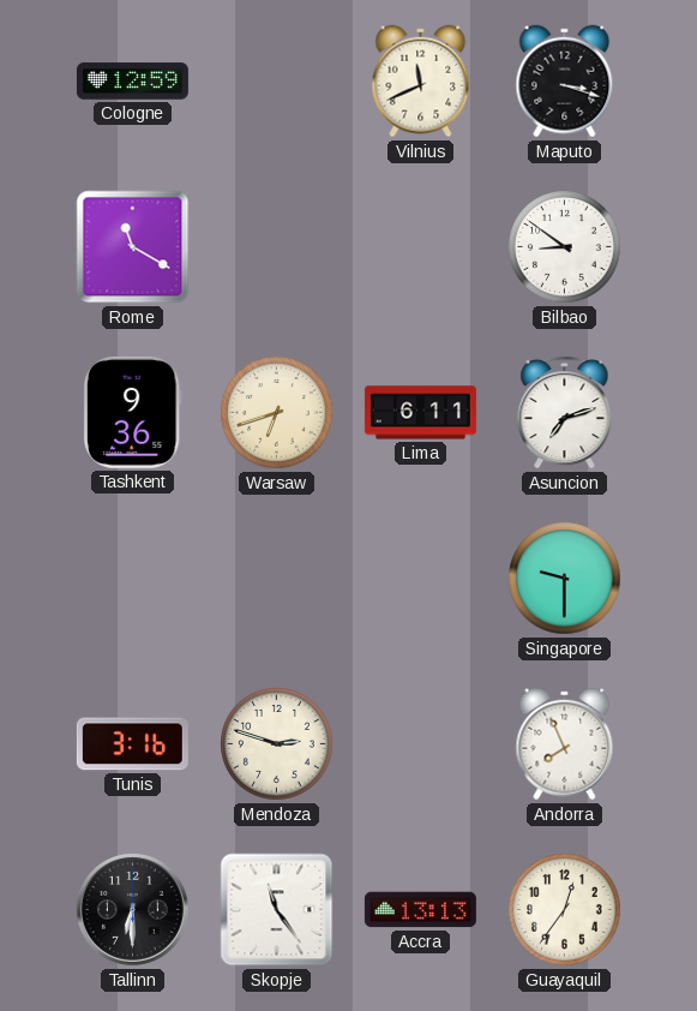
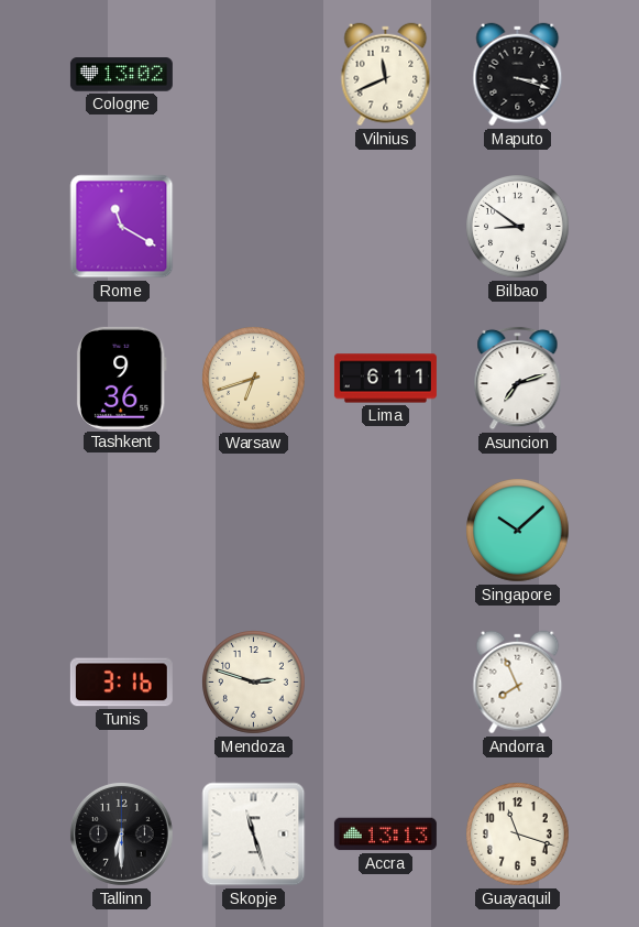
Cologne: 12:59 -> 13:02
Singapore: 9:30 -> 10:08
Skopje: 11:24 -> 11:27
Guayaquil: 12:36 -> 11:18
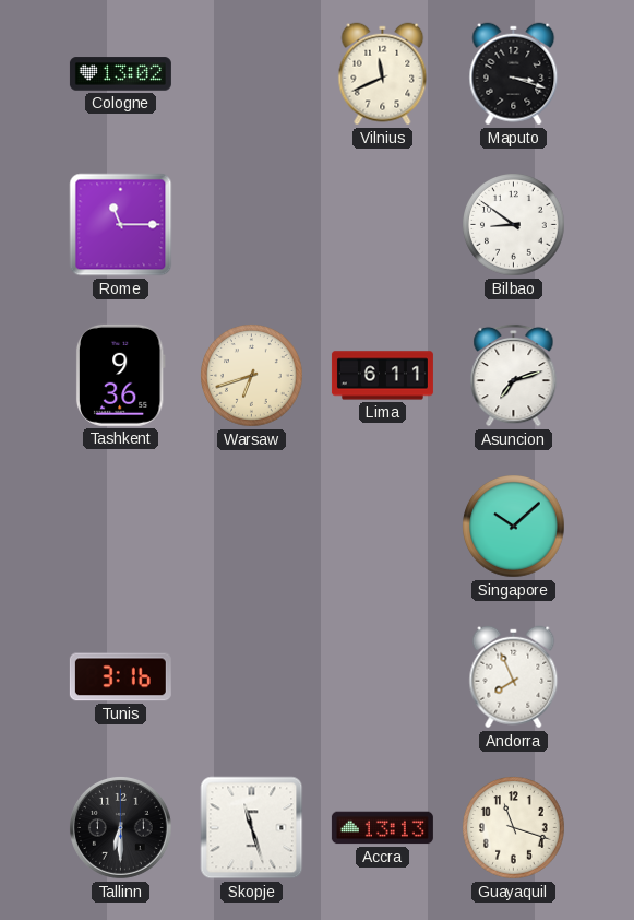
Rome: 11:20 -> 11:15
Mendoza: 2:48 -> none
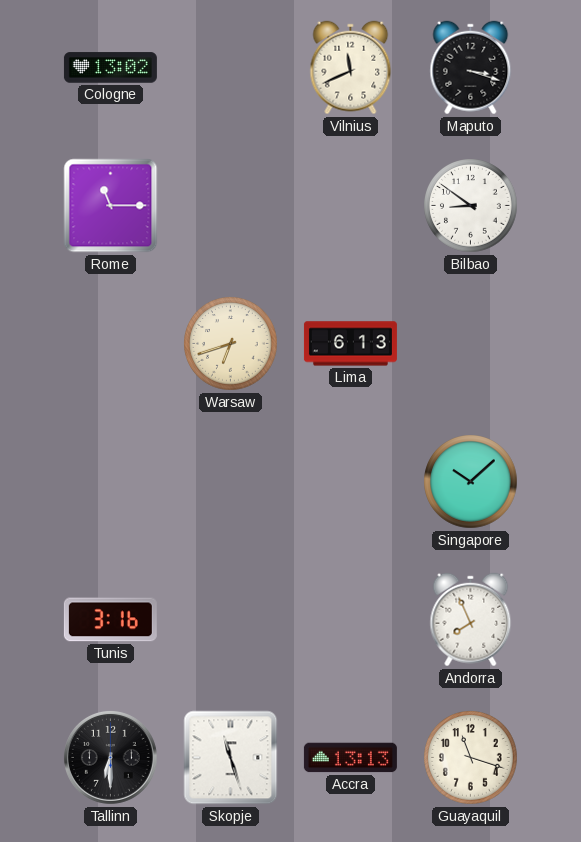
Tashkent: 9:36 -> none
Lima: 6:11 -> 6:13
Asuncion: 7:12 -> none
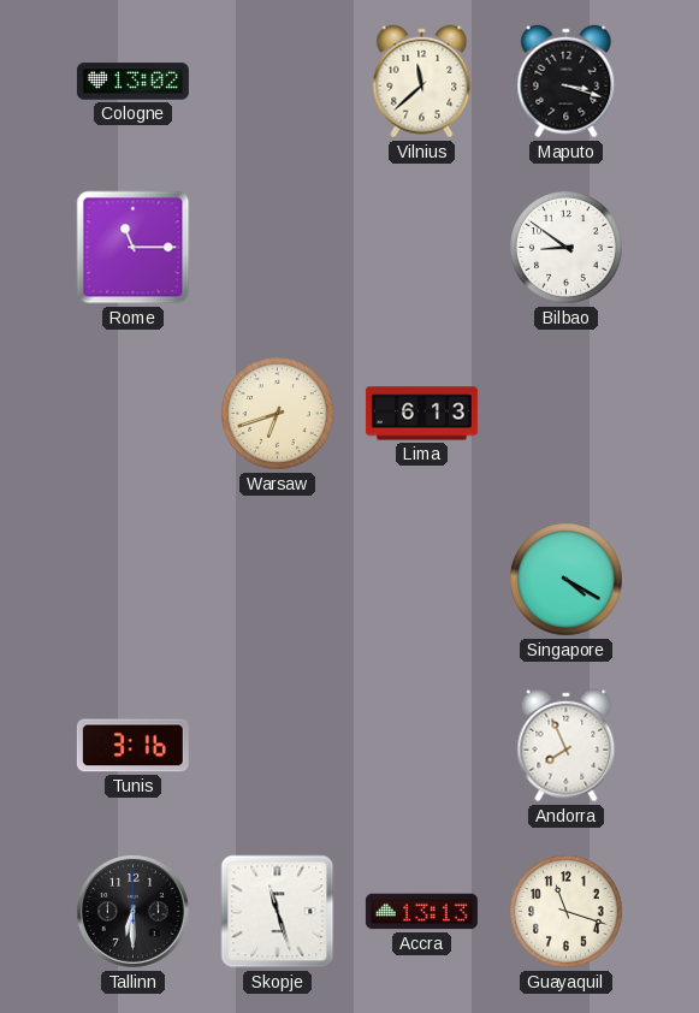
Vilnius: 11:41 -> 11:38
Singapore: 10:08 -> 4:20
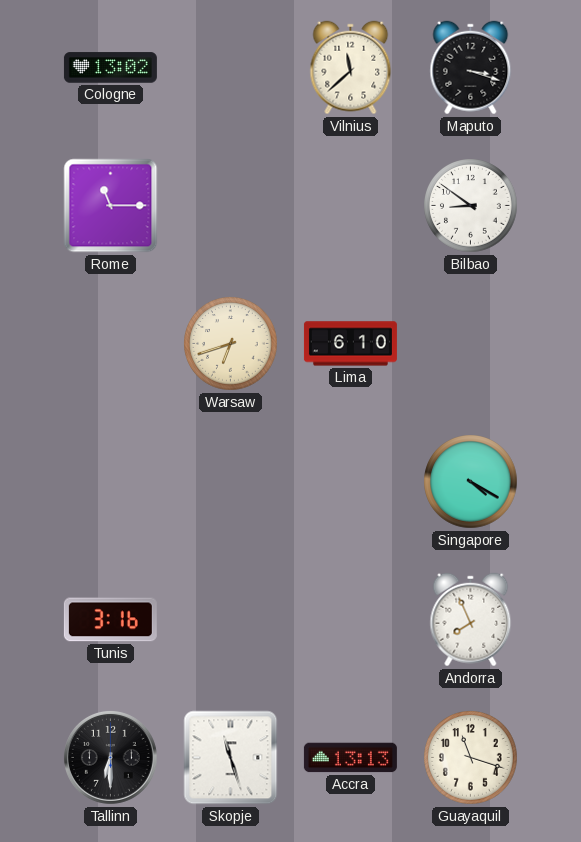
Lima: 6:13 -> 6:10
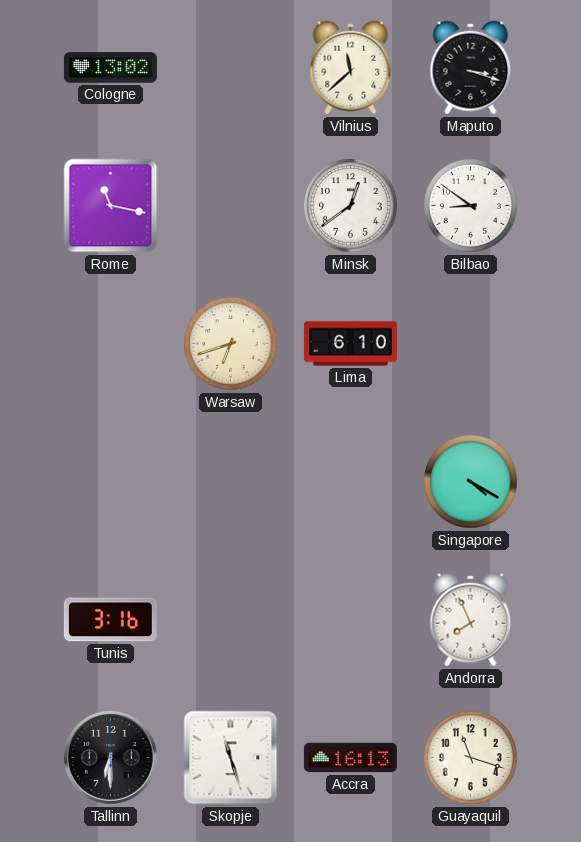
Rome: 11:15 -> 11:17
Minsk: none -> 12:39
Accra: 13:13 -> 16:13
